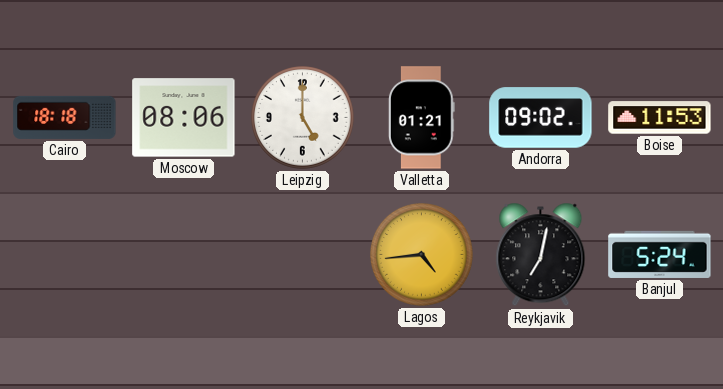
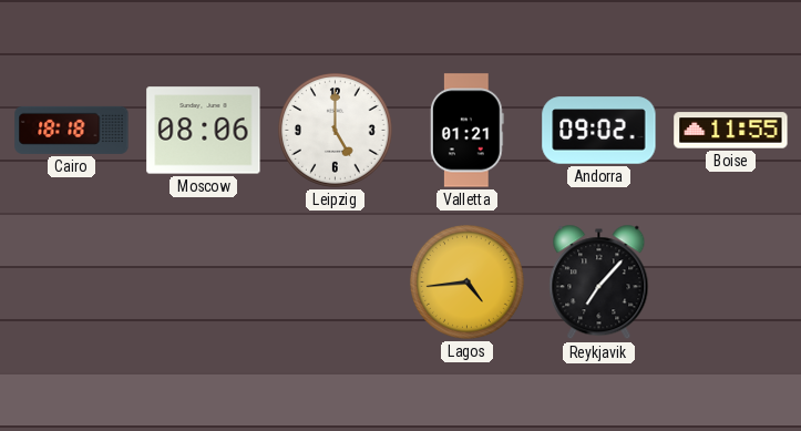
Boise: 11:53 -> 11:55
Reykjavik: 7:02 -> 7:07
Banjul: 5:24 -> none
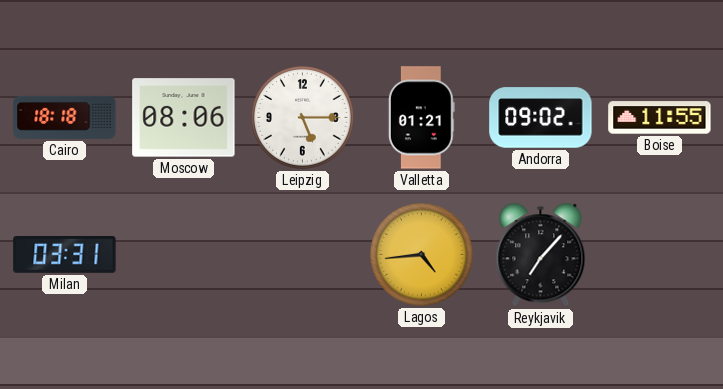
Leipzig: 5:00 -> 5:15
Milan: none -> 03:31
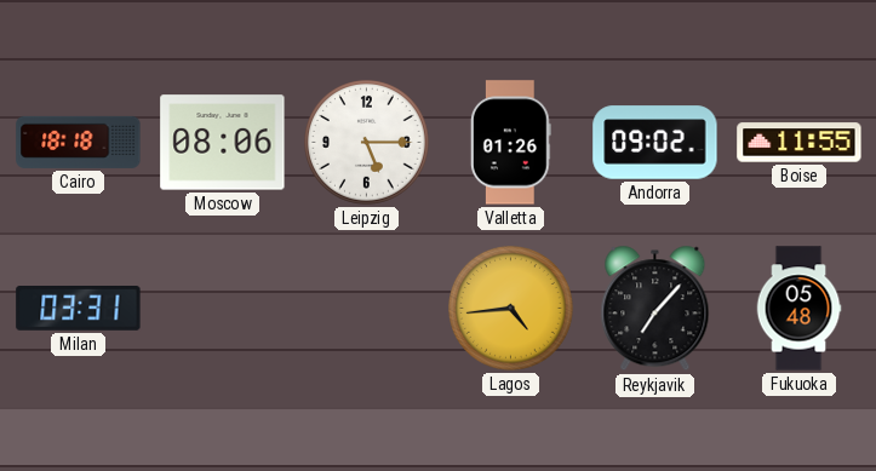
Valletta: 01:21 -> 01:26
Fukuoka: none -> 05:48
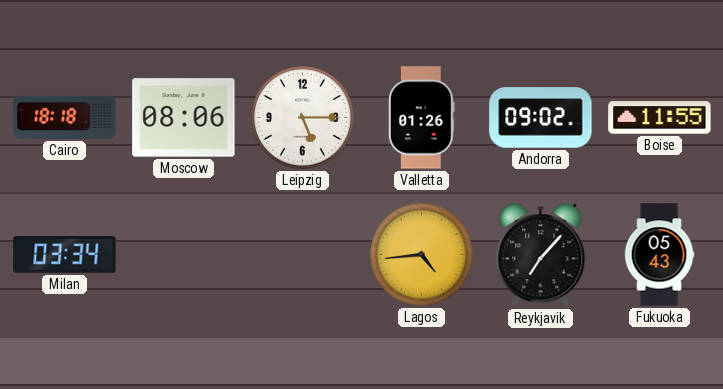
Milan: 03:31 -> 03:34
Fukuoka: 05:48 -> 05:43
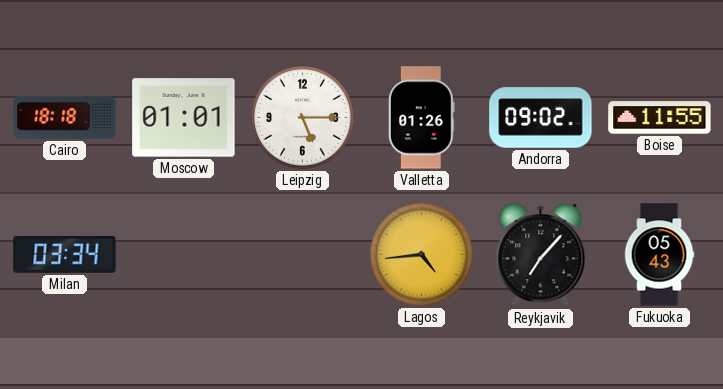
Moscow: 08:06 -> 01:01
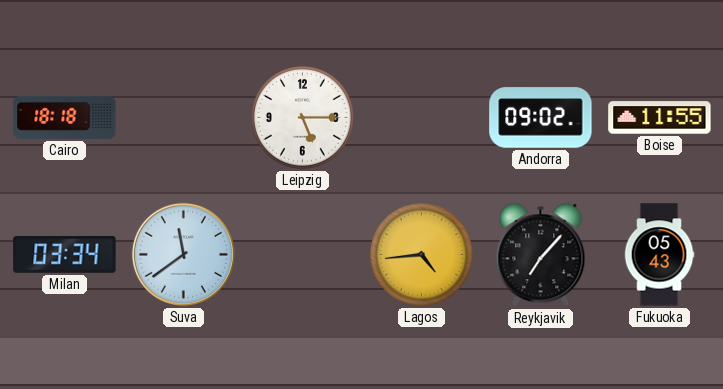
Moscow: 01:01 -> none
Valletta: 01:26 -> none
Suva: none -> 11:39
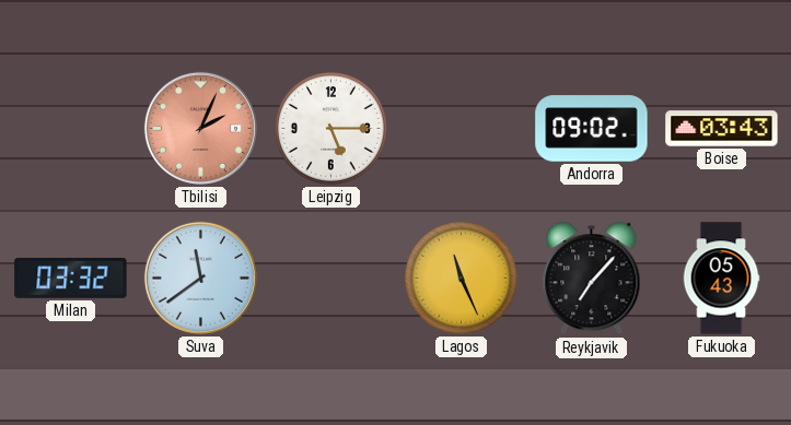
Cairo: 18:18 -> none
Tbilisi: none -> 2:04
Boise: 11:55 -> 03:43
Milan: 03:34 -> 03:32
Lagos: 4:44 -> 11:26
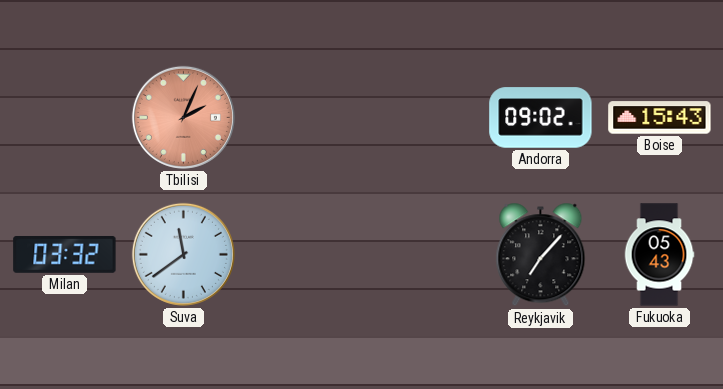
Leipzig: 5:15 -> none
Boise: 03:43 -> 15:43
Lagos: 11:26 -> none
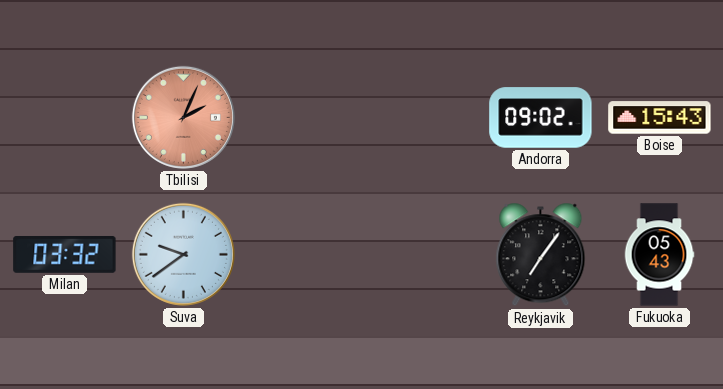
Suva: 11:39 -> 9:39
Reykjavik: 7:07 -> 7:06
